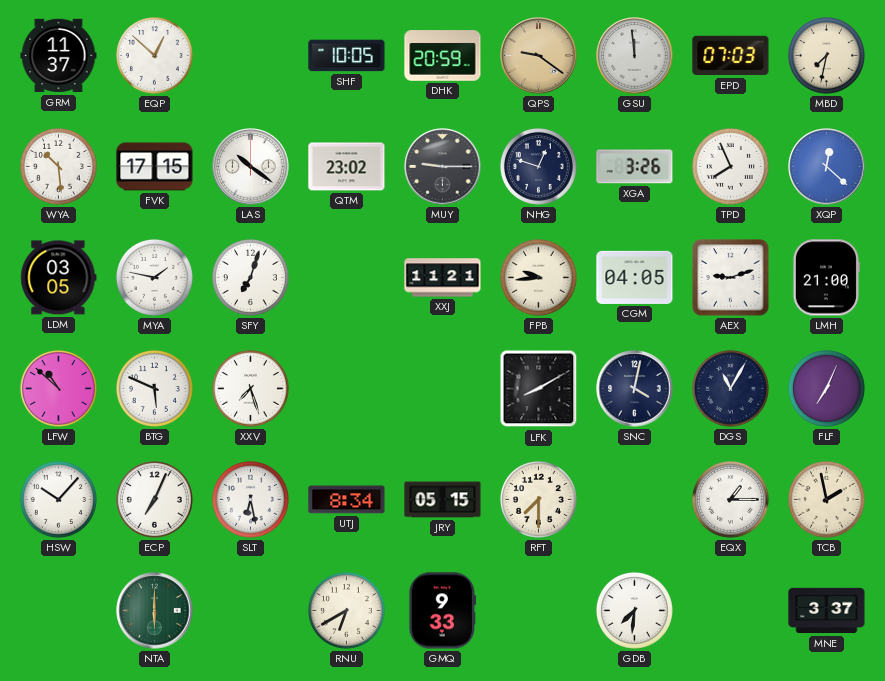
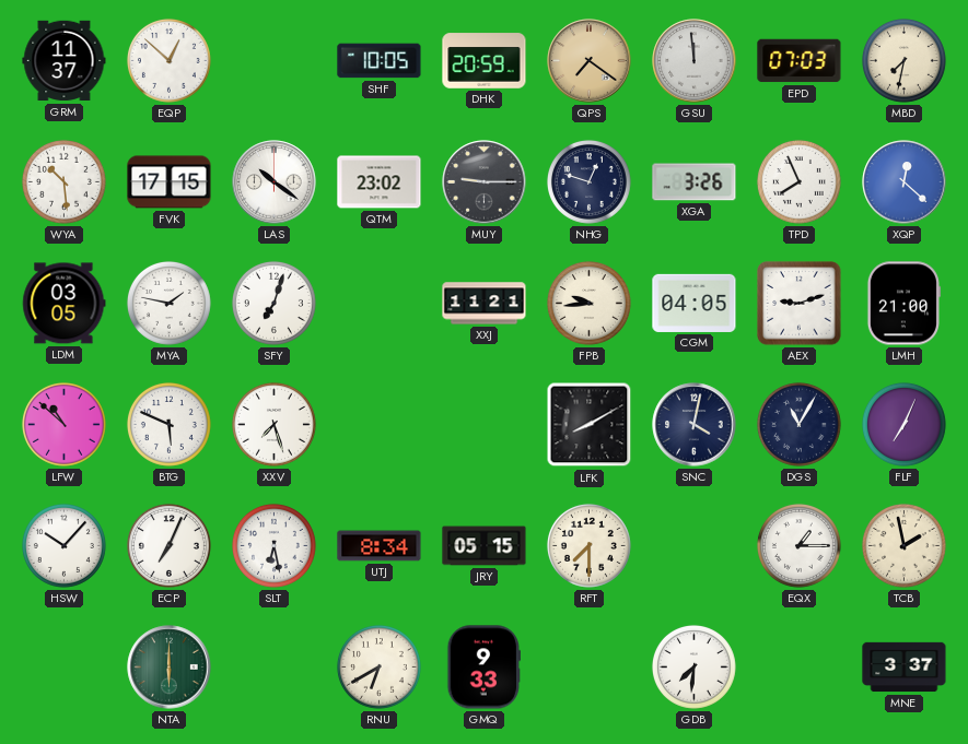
QPS: 9:21 -> 7:21
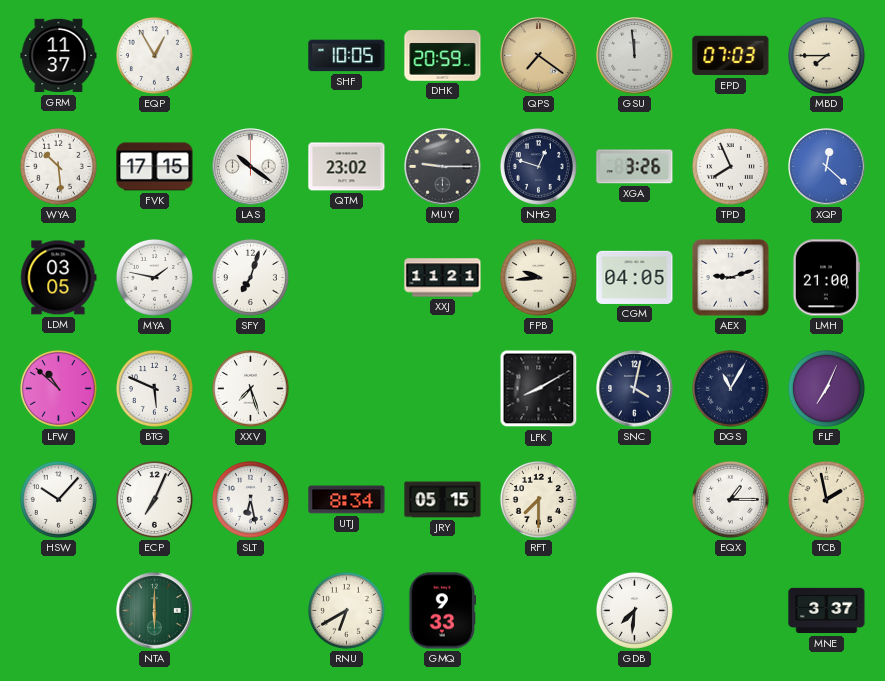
EQP: 12:52 -> 12:55
MBD: 7:32 -> 7:45
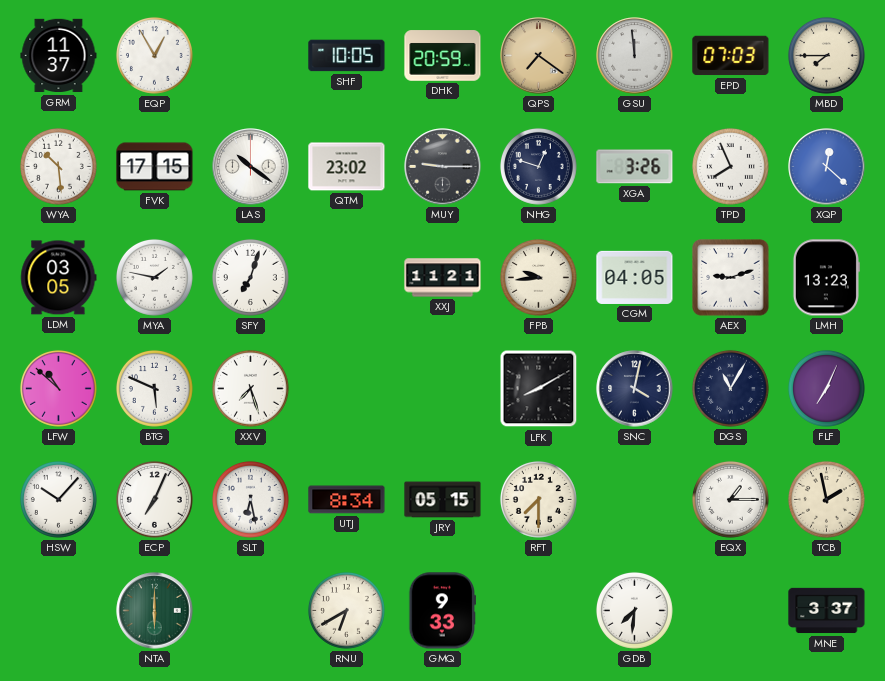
LMH: 21:00 -> 13:23
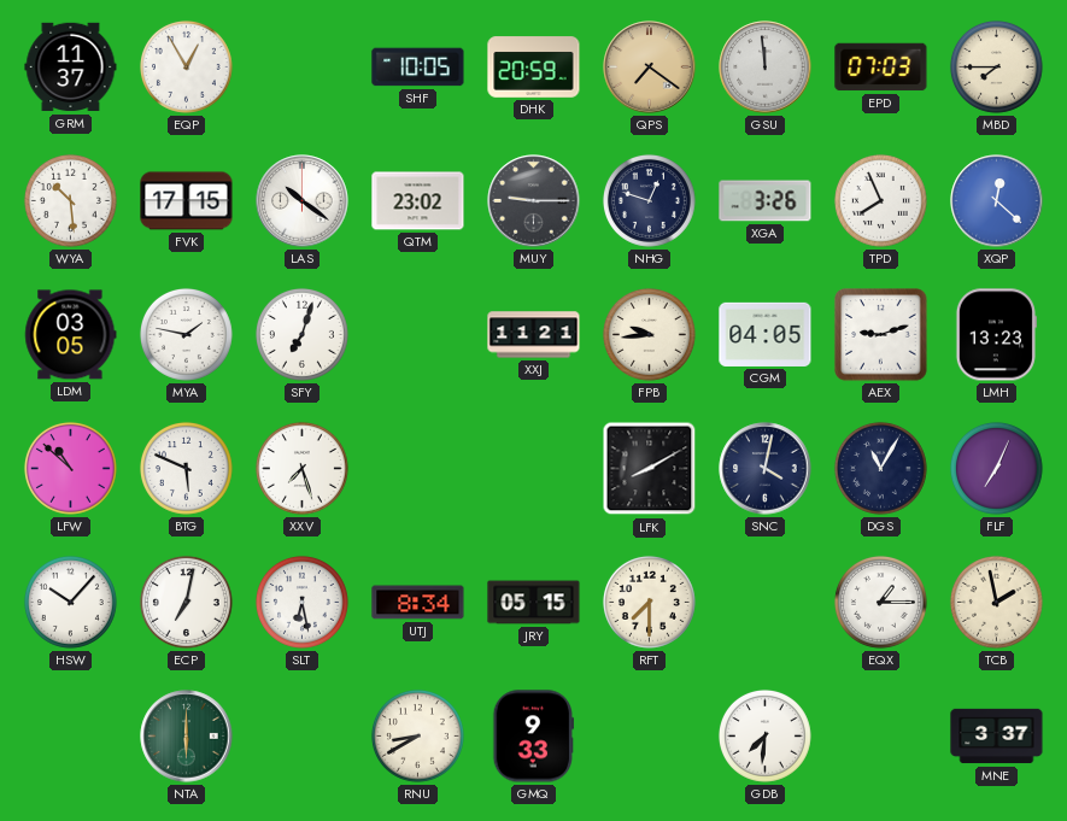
ECP: 7:04 -> 7:02
RNU: 6:40 -> 8:40
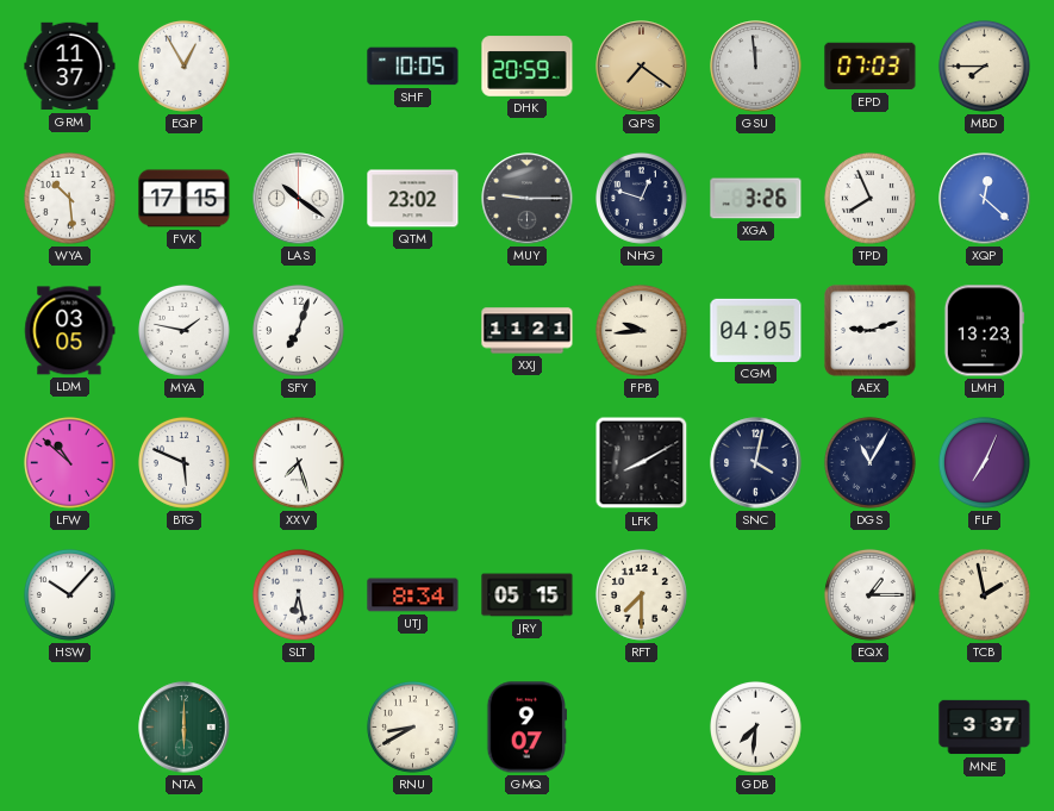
ECP: 7:02 -> none
GMQ: 9:33 -> 9:07
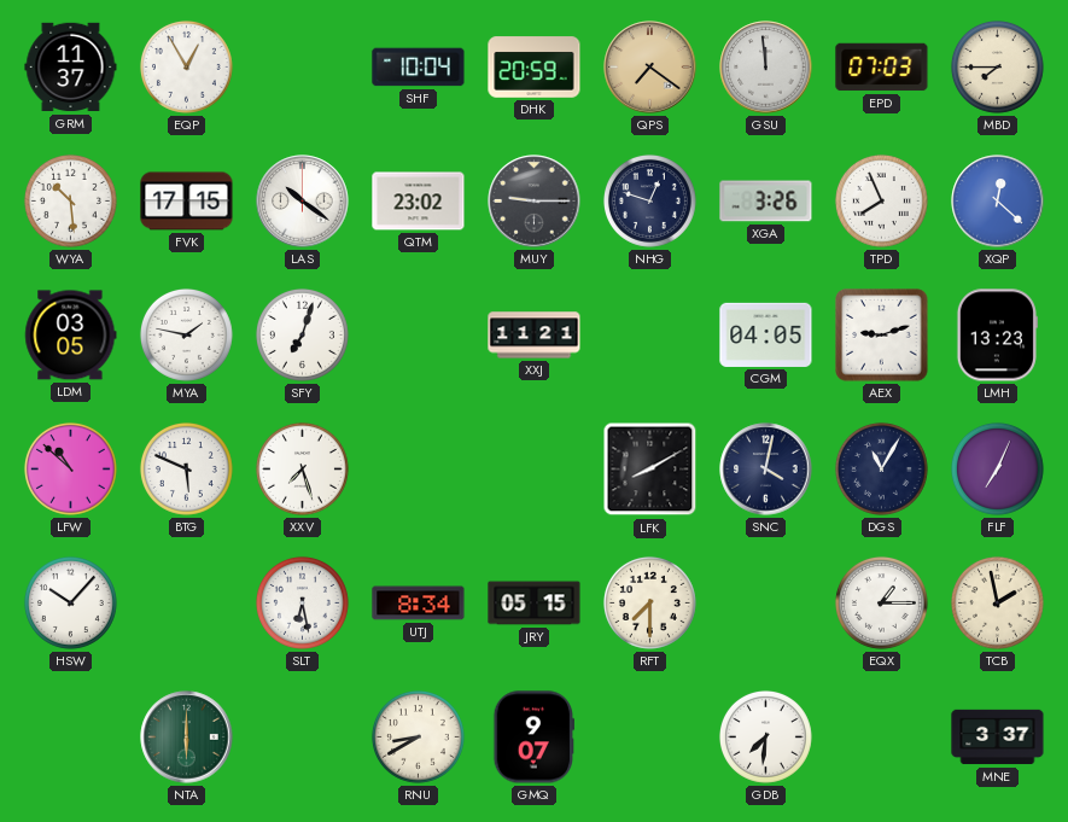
SHF: 10:05 -> 10:04
FPB: 9:44 -> none
